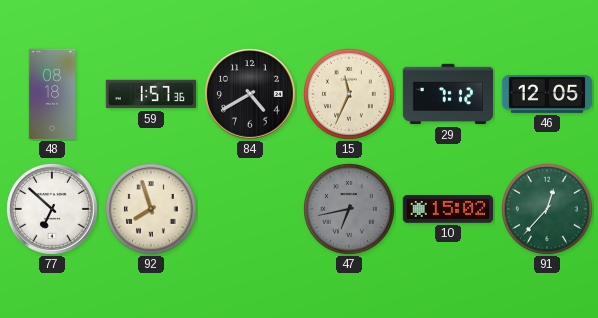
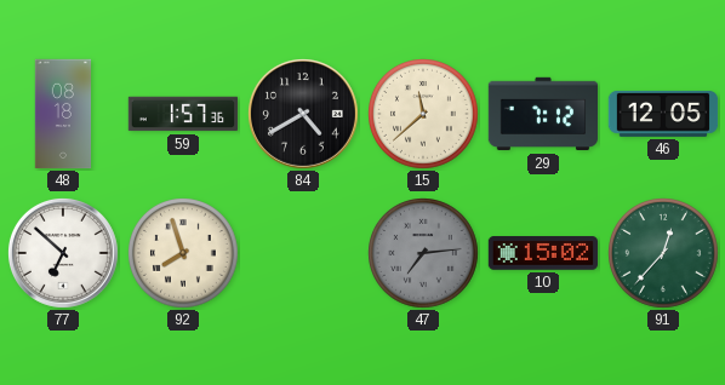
15: 11:34 -> 11:38
47: 6:43 -> 7:14
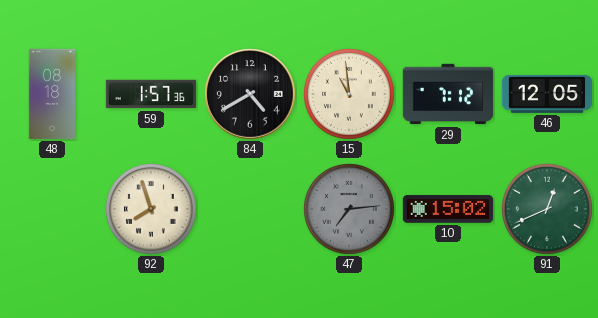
15: 11:38 -> 10:59
77: 6:52 -> none
91: 12:37 -> 12:41
